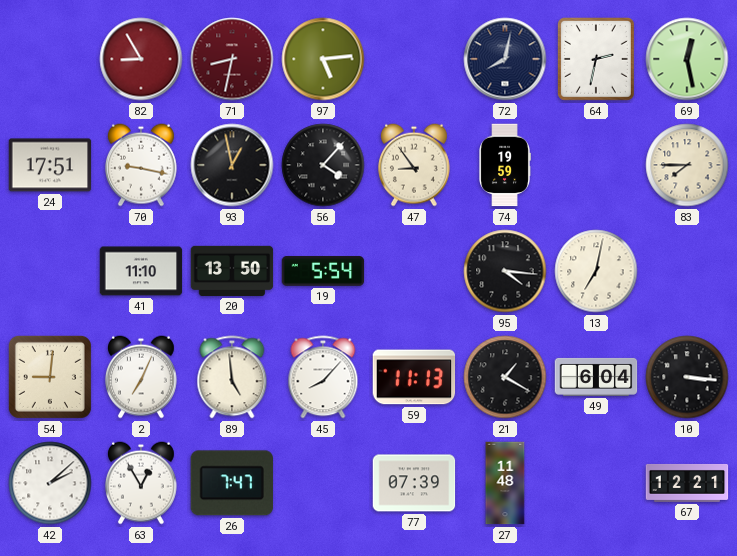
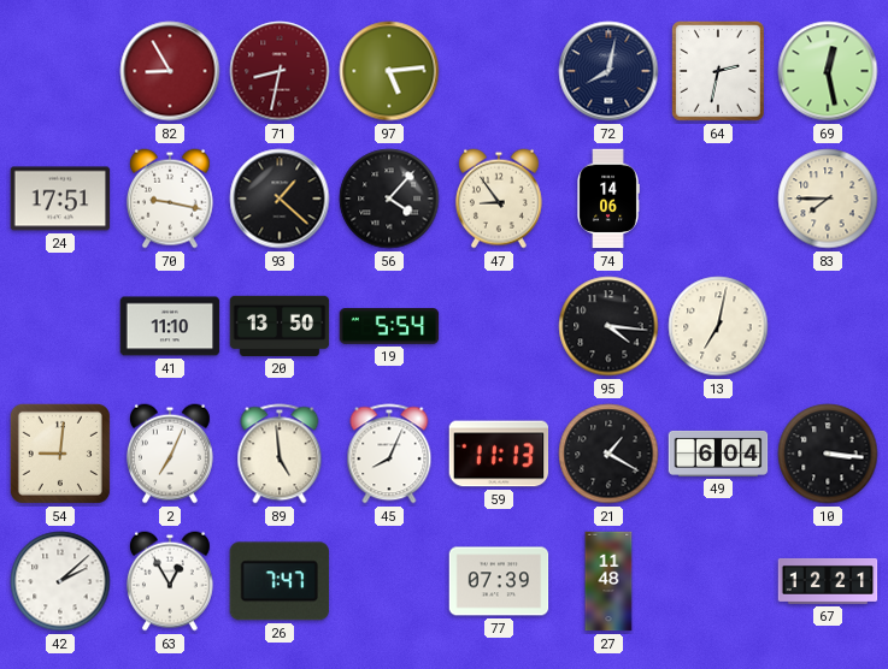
93: 12:58 -> 1:22
74: 19:59 -> 14:06
45: 8:07 -> 8:04
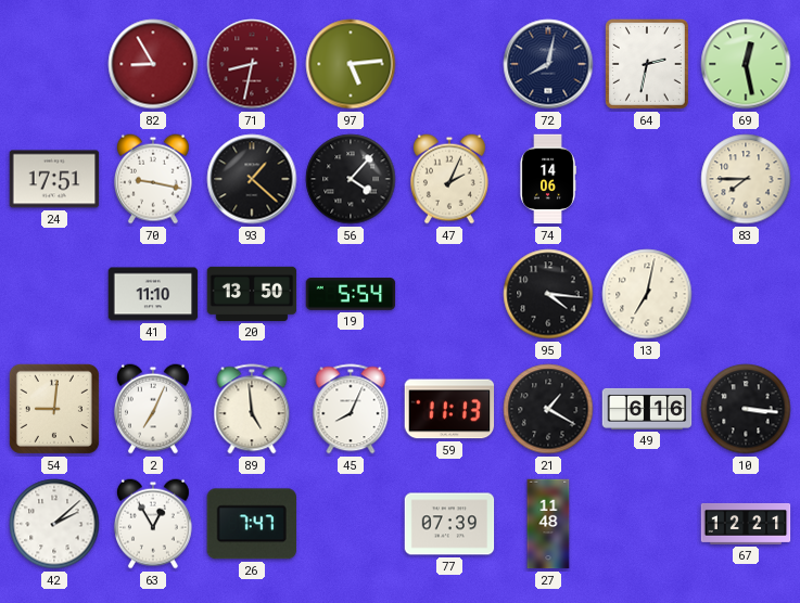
47: 8:54 -> 2:04
49: 6:04 -> 6:16
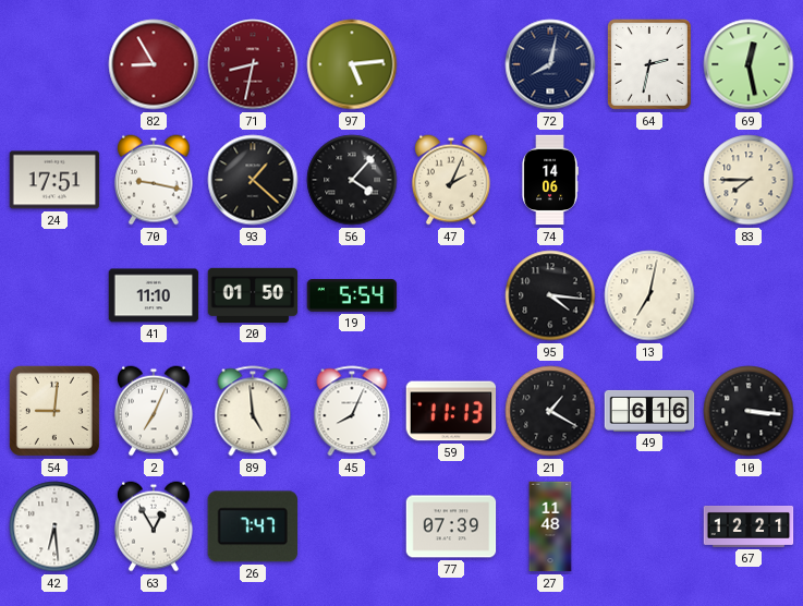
20: 13:50 -> 01:50
42: 2:08 -> 6:29
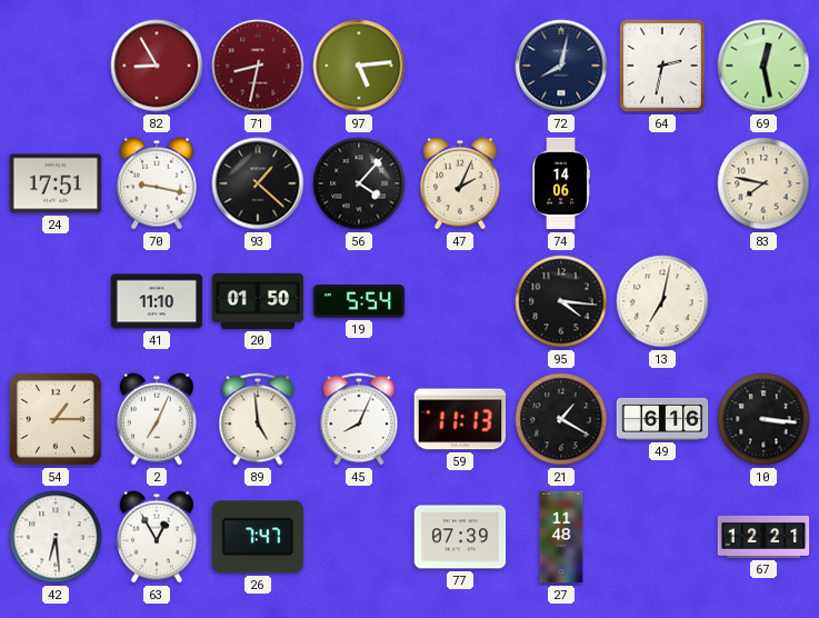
83: 7:45 -> 7:47
54: 9:01 -> 1:15
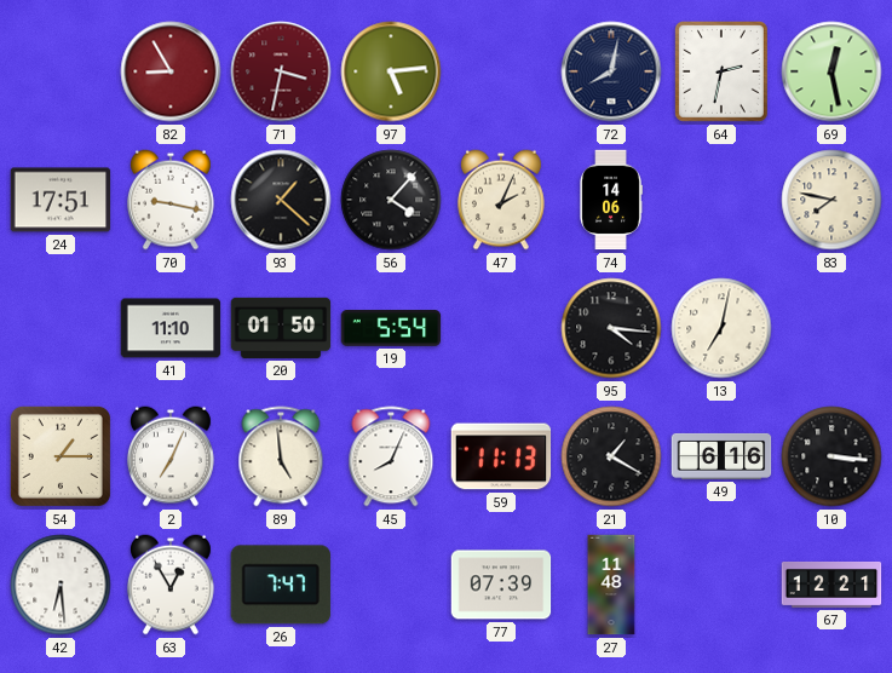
71: 8:32 -> 3:32
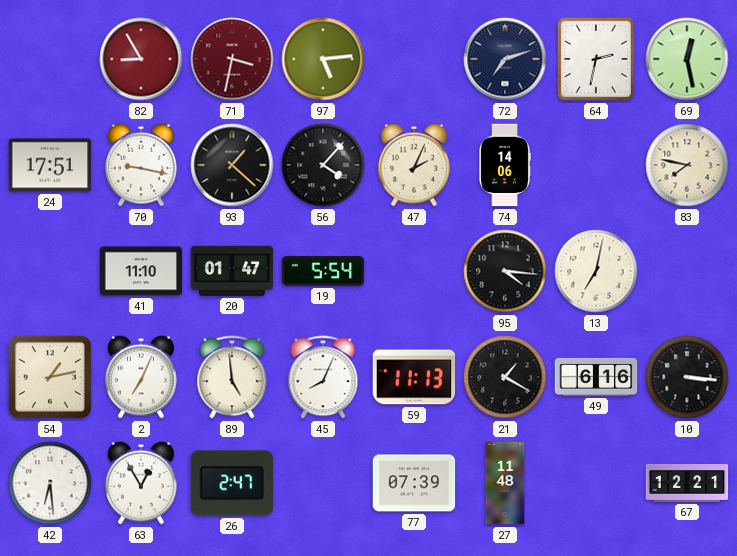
72: 8:02 -> 7:12
20: 01:50 -> 01:47
54: 1:15 -> 1:13
26: 7:47 -> 2:47
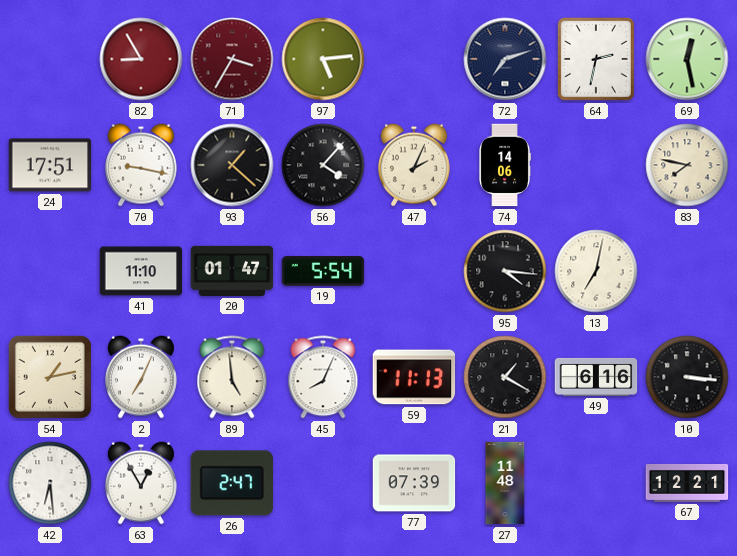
71: 3:32 -> 3:35
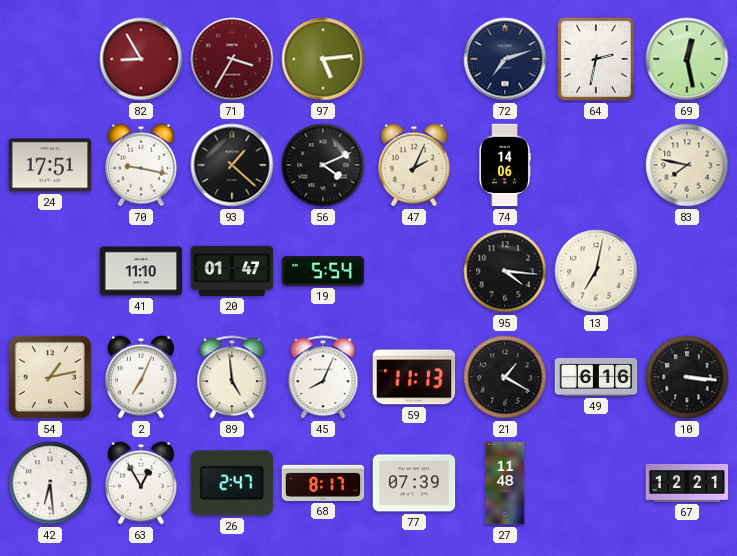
56: 4:07 -> 4:11
68: none -> 8:17
